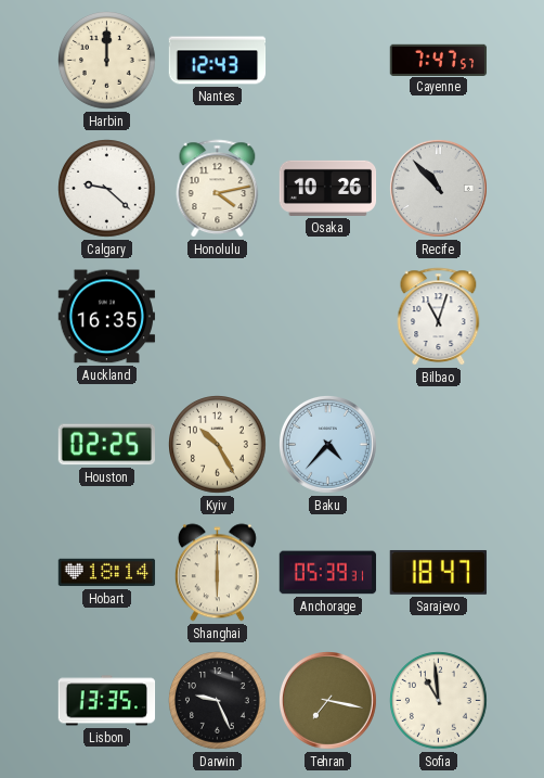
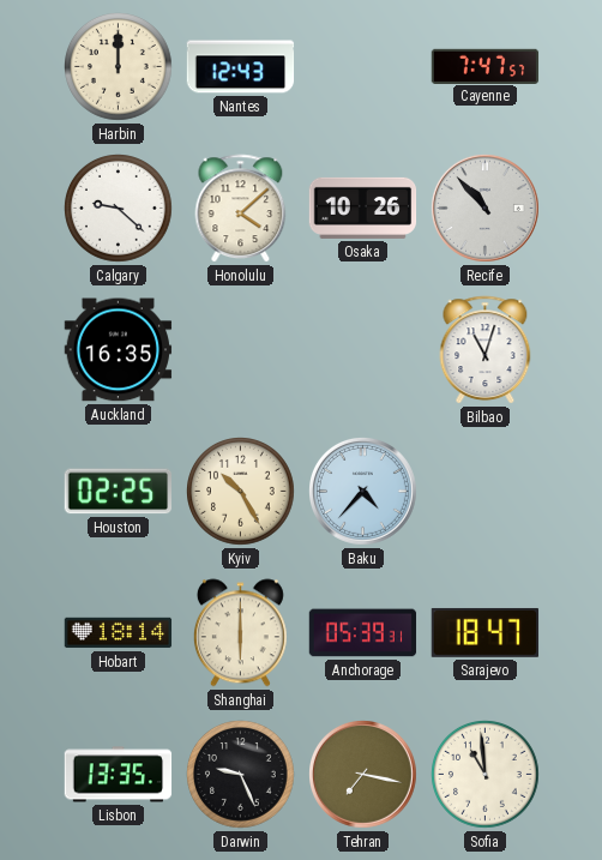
Honolulu: 4:13 -> 4:08
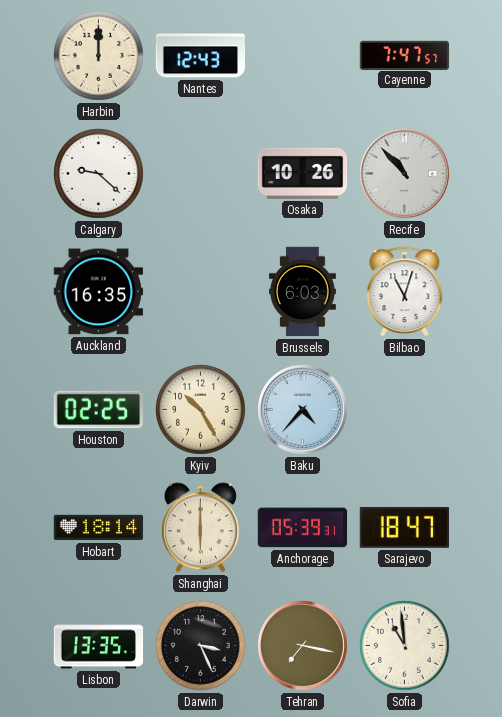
Honolulu: 4:08 -> none
Brussels: none -> 6:03
Darwin: 9:26 -> 3:26
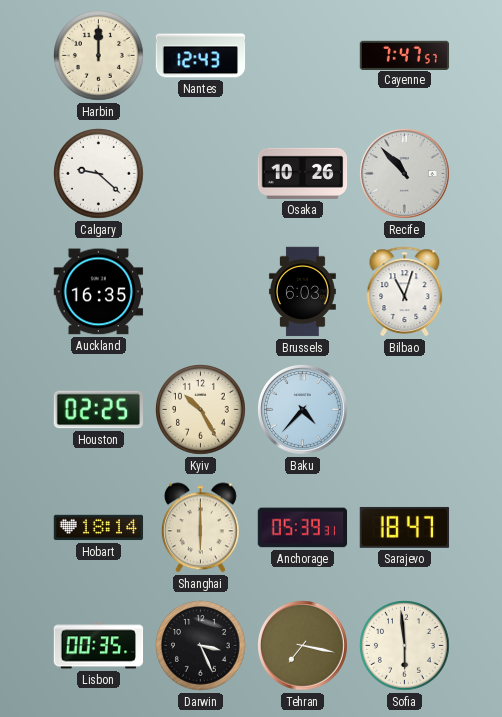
Lisbon: 13:35 -> 00:35
Sofia: 10:59 -> 5:59
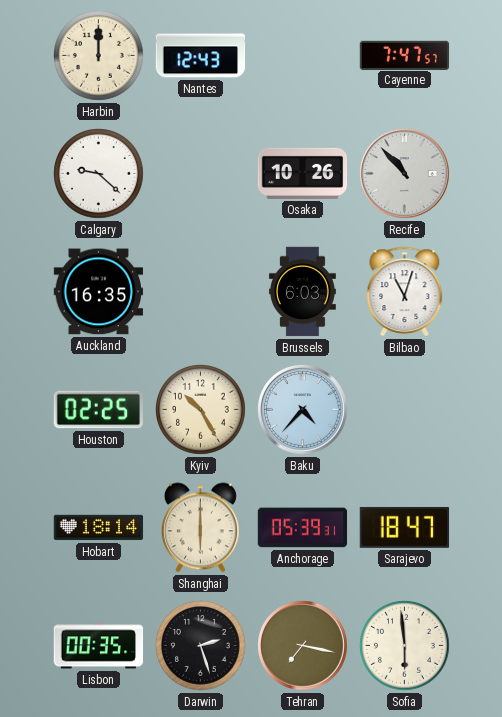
Darwin: 3:26 -> 2:27
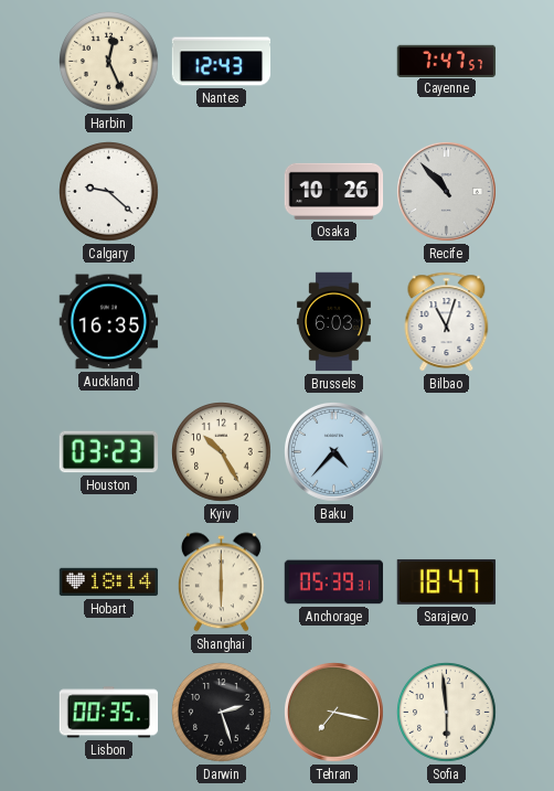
Harbin: 12:00 -> 12:26
Houston: 02:25 -> 03:23
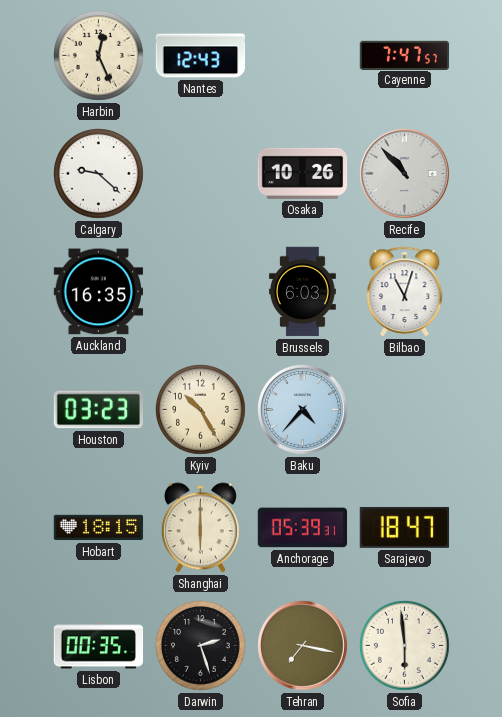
Hobart: 18:14 -> 18:15
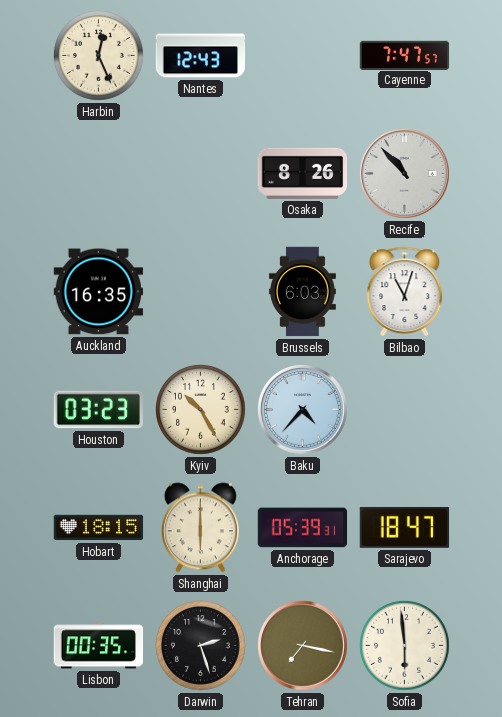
Calgary: 9:22 -> none
Osaka: 10:26 -> 8:26
